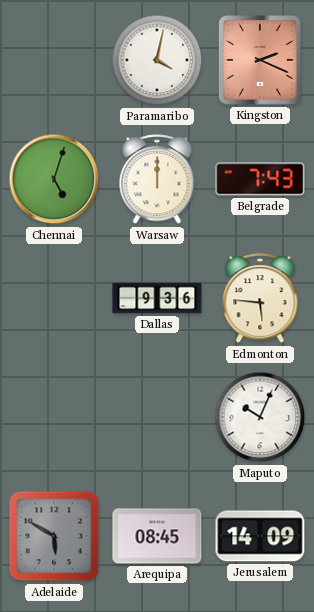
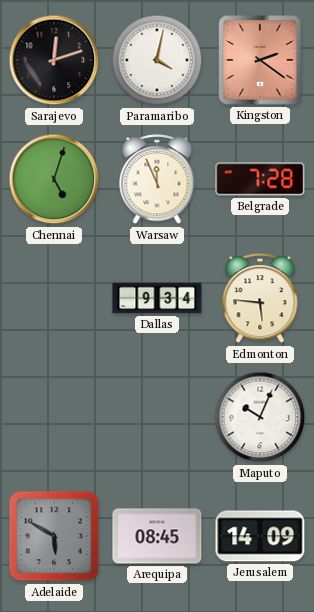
Sarajevo: none -> 12:12
Kingston: 2:19 -> 2:21
Warsaw: 12:00 -> 11:56
Belgrade: 7:43 -> 7:28
Dallas: 9:36 -> 9:34
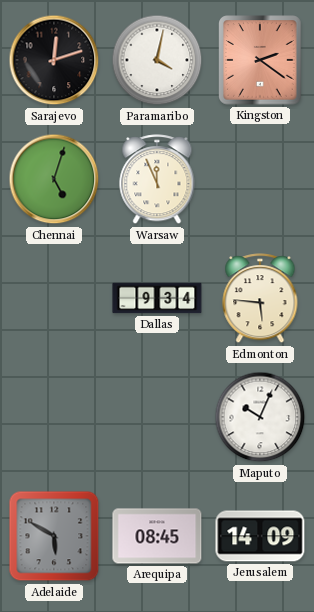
Belgrade: 7:28 -> none
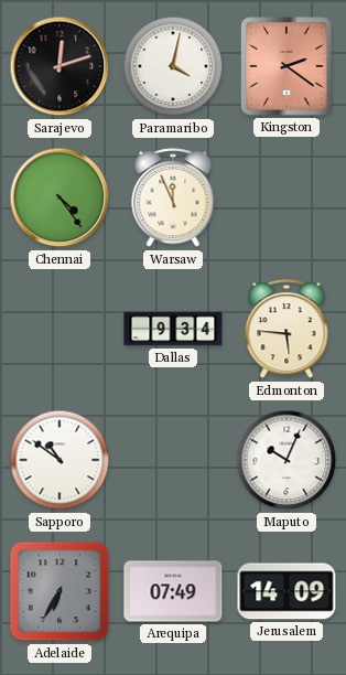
Chennai: 5:03 -> 4:24
Sapporo: none -> 10:51
Adelaide: 5:50 -> 6:35
Arequipa: 08:45 -> 07:49
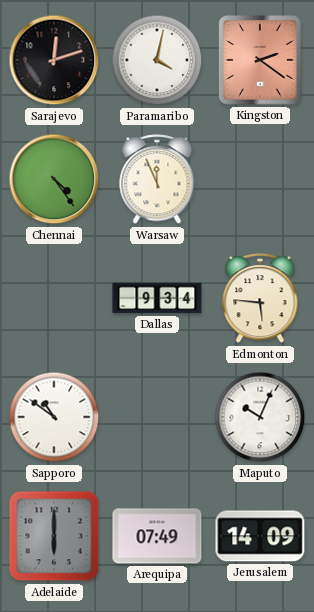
Adelaide: 6:35 -> 6:00
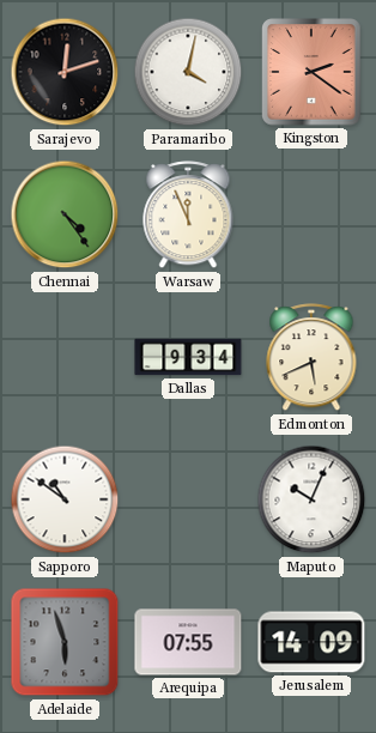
Edmonton: 5:46 -> 5:41
Adelaide: 6:00 -> 5:57
Arequipa: 07:49 -> 07:55
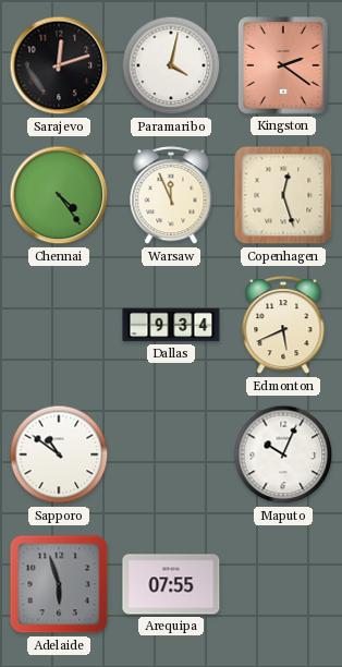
Copenhagen: none -> 12:27
Jerusalem: 14:09 -> none
